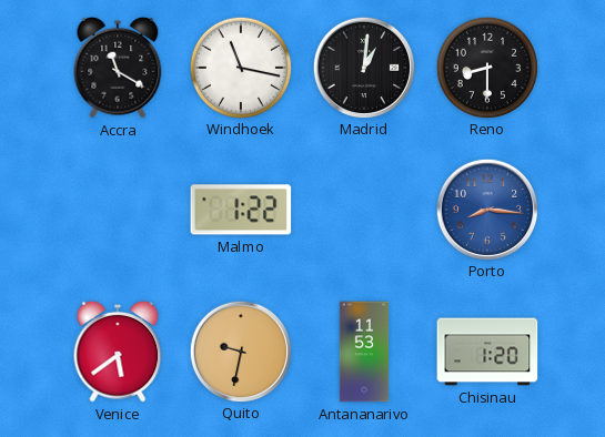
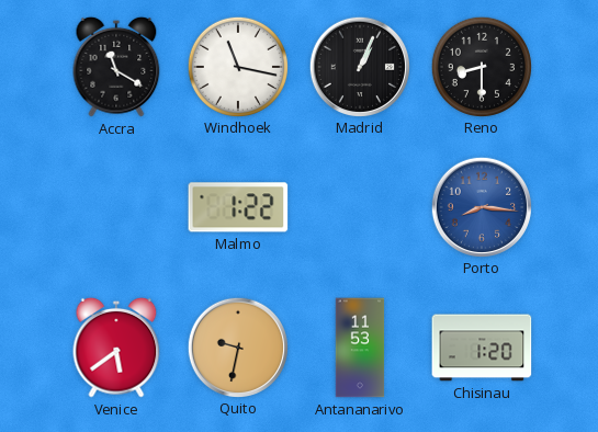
Madrid: 1:01 -> 1:04
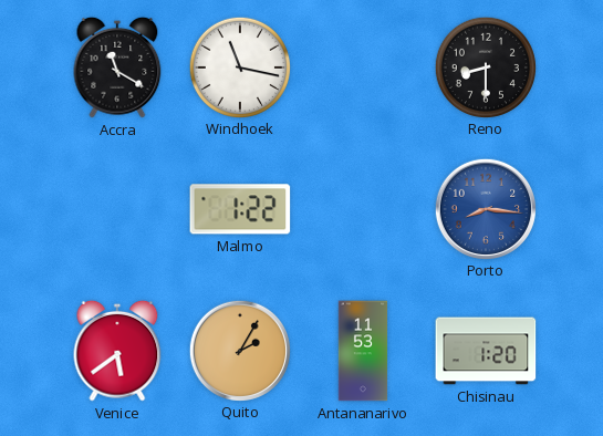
Madrid: 1:04 -> none
Quito: 9:32 -> 2:05
